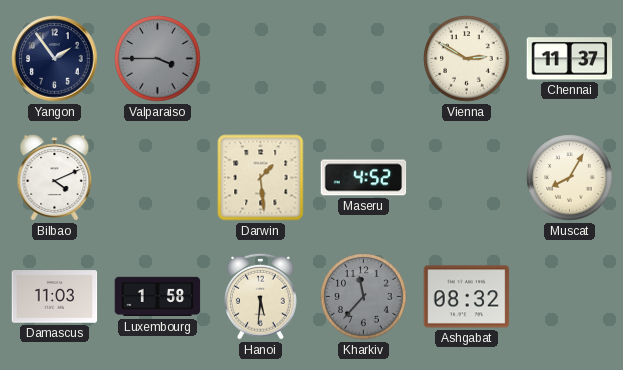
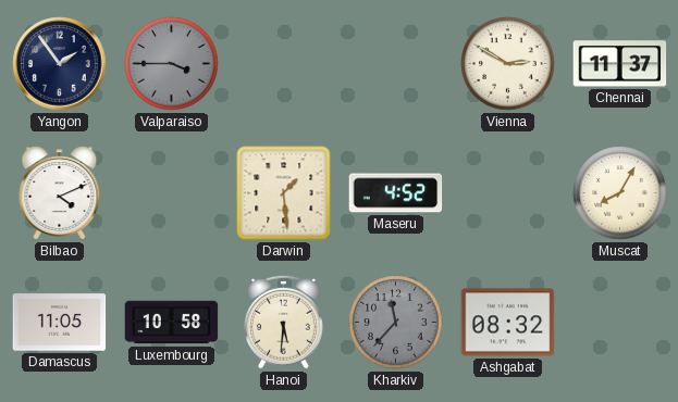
Damascus: 11:03 -> 11:05
Luxembourg: 1:58 -> 10:58
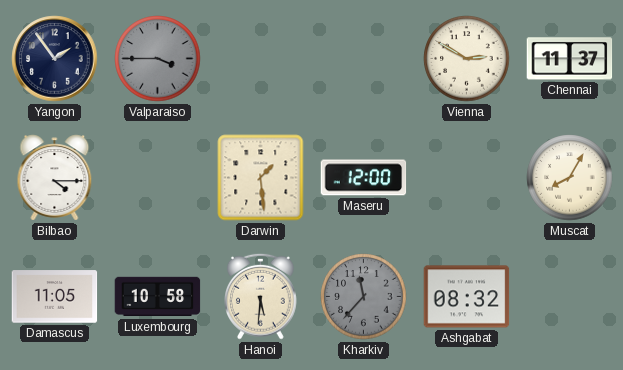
Bilbao: 4:11 -> 4:15
Maseru: 4:52 -> 12:00
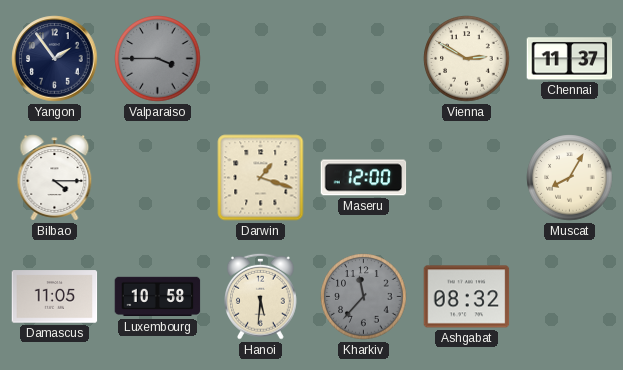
Darwin: 1:29 -> 1:18
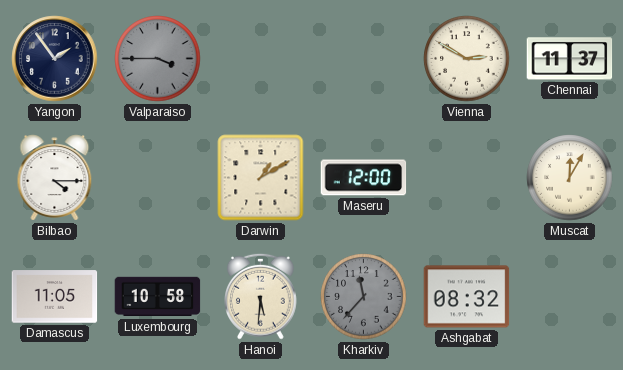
Darwin: 1:18 -> 1:10
Muscat: 8:05 -> 12:05
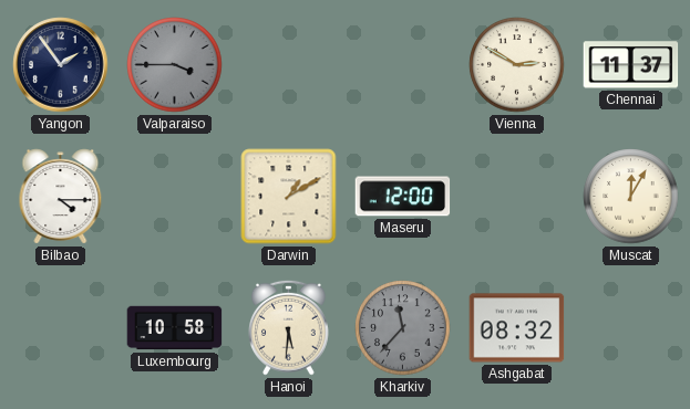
Damascus: 11:05 -> none
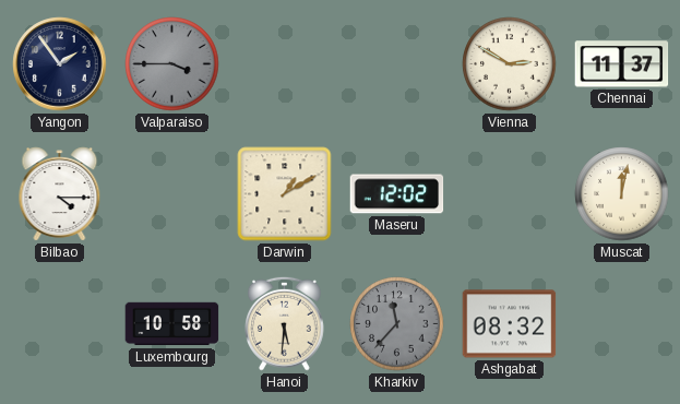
Maseru: 12:00 -> 12:02
Muscat: 12:05 -> 12:02
